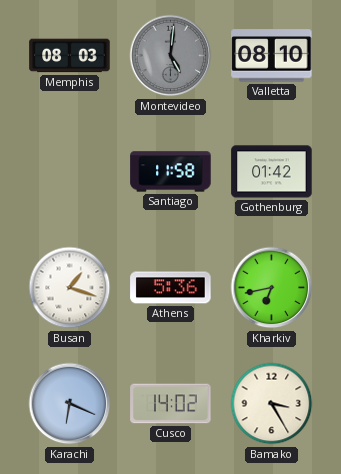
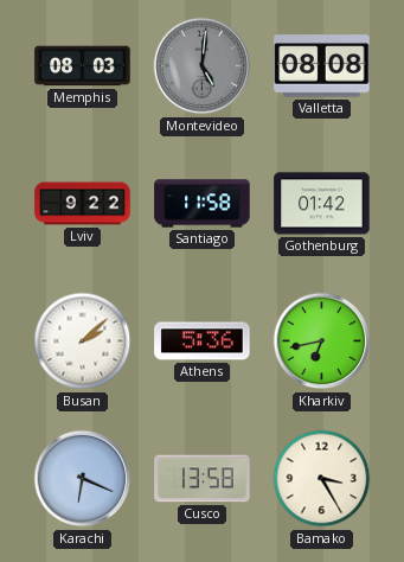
Valletta: 08:10 -> 08:08
Lviv: none -> 9:22
Busan: 1:18 -> 2:08
Cusco: 14:02 -> 13:58
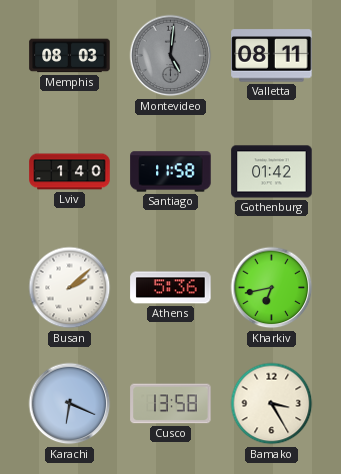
Valletta: 08:08 -> 08:11
Lviv: 9:22 -> 1:40
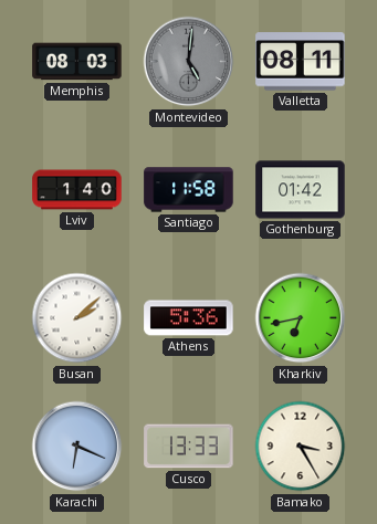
Cusco: 13:58 -> 13:33
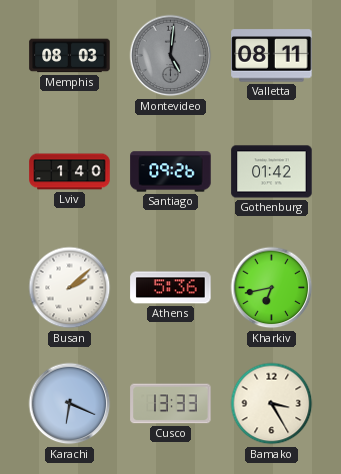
Santiago: 11:58 -> 09:26
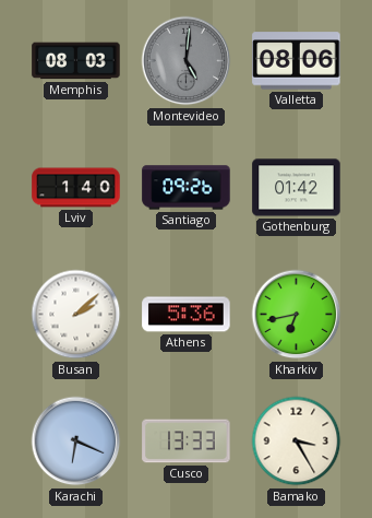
Valletta: 08:11 -> 08:06
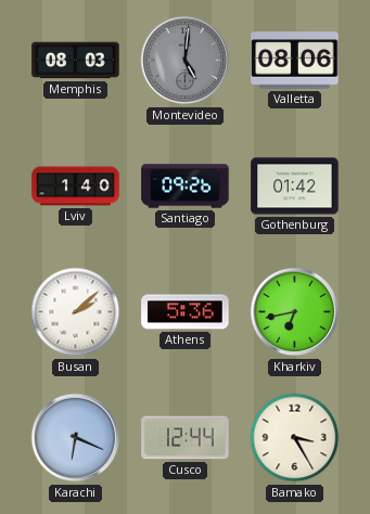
Cusco: 13:33 -> 12:44
